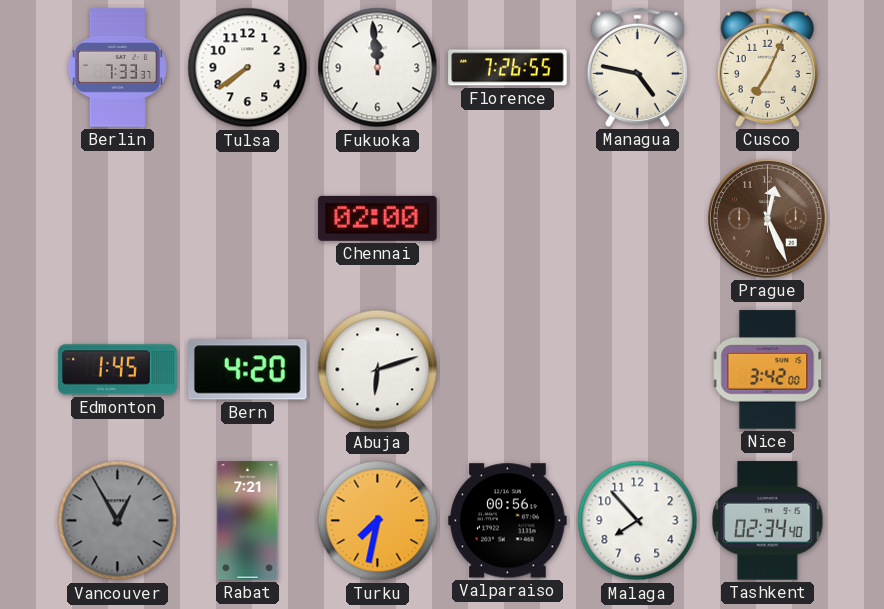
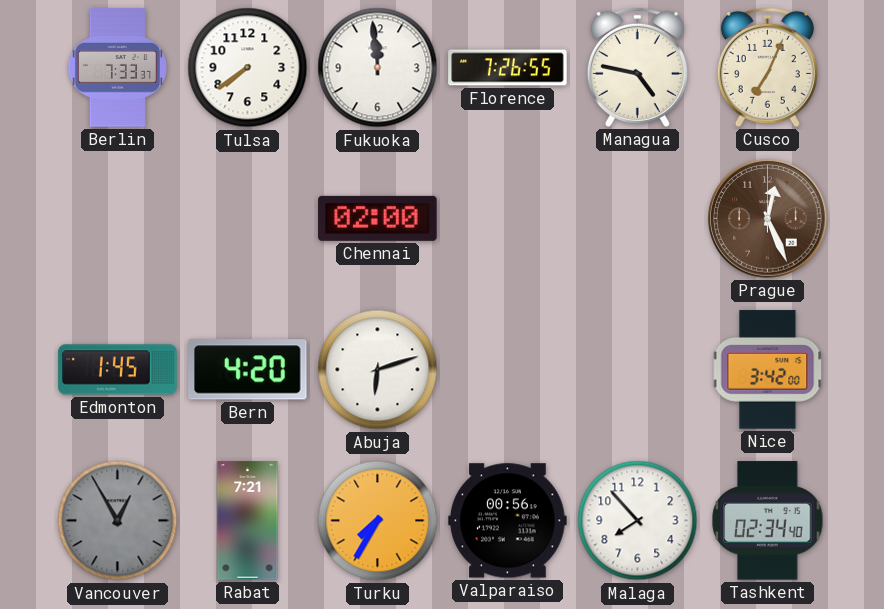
Turku: 7:32 -> 7:35
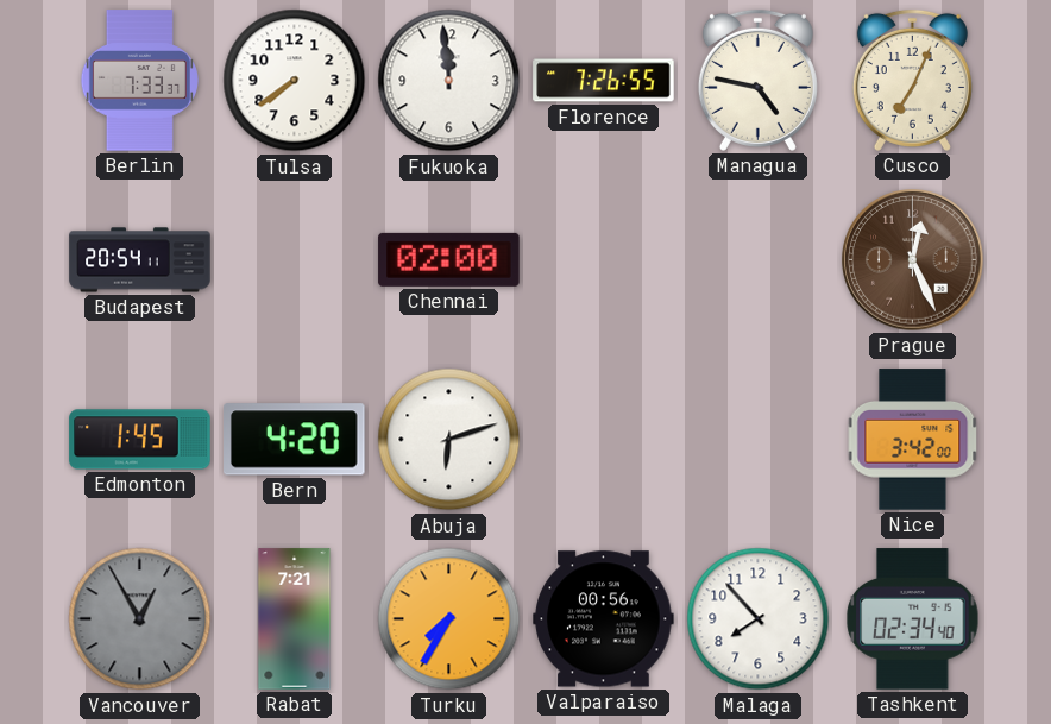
Budapest: none -> 20:54
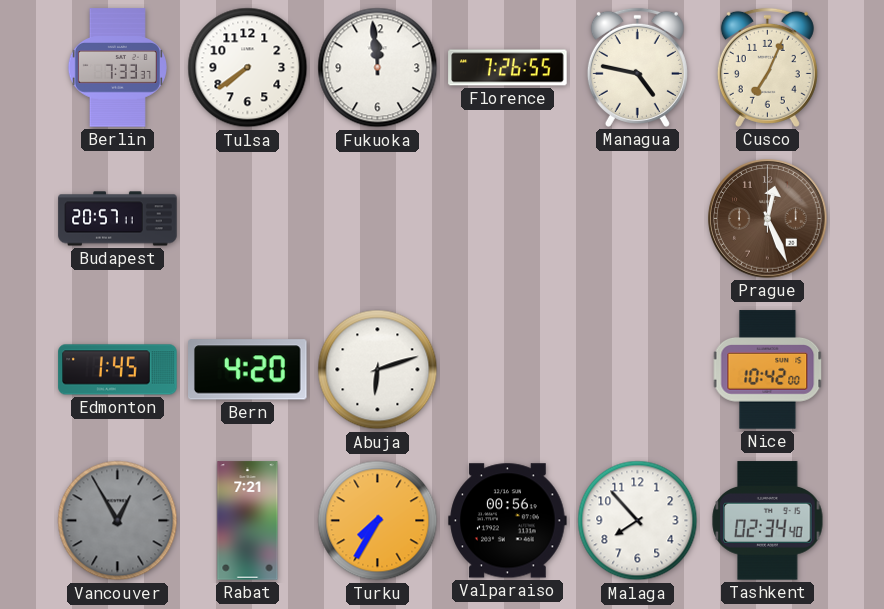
Budapest: 20:54 -> 20:57
Chennai: 02:00 -> none
Nice: 3:42 -> 10:42
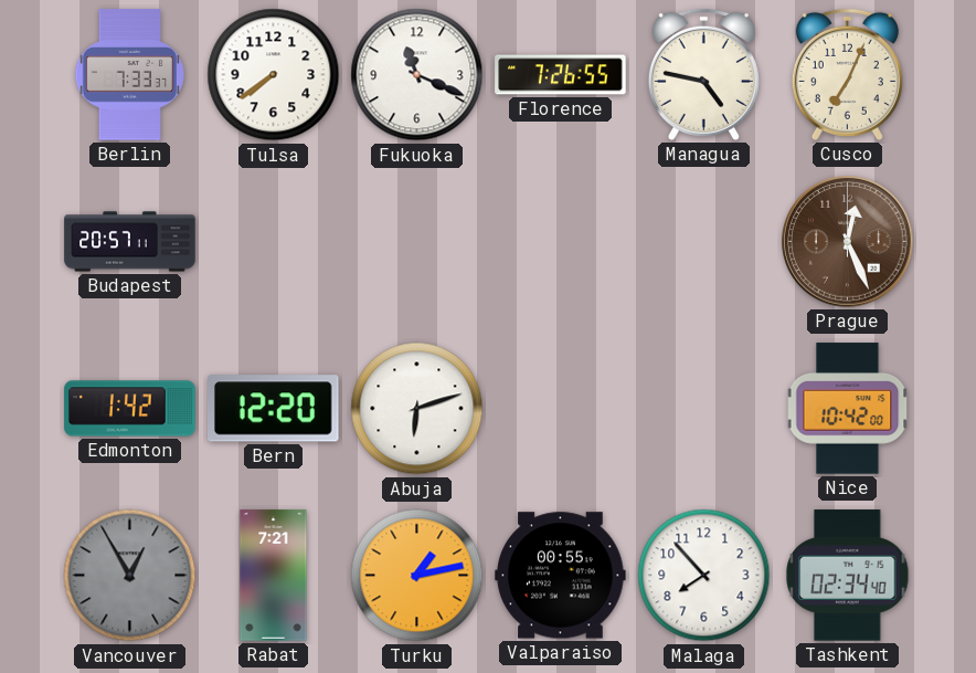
Fukuoka: 11:59 -> 11:19
Edmonton: 1:45 -> 1:42
Bern: 4:20 -> 12:20
Turku: 7:35 -> 1:13
Valparaiso: 00:56 -> 00:55
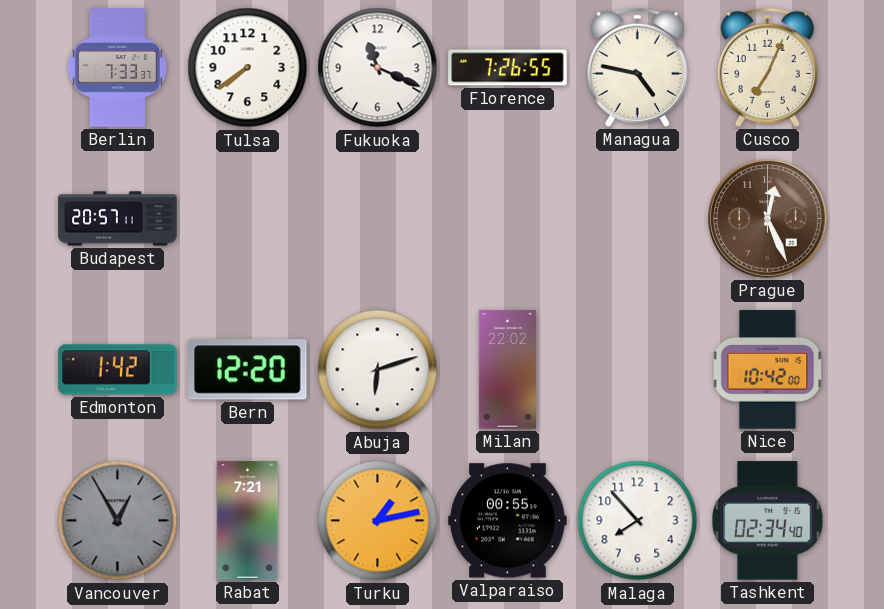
Milan: none -> 22:02
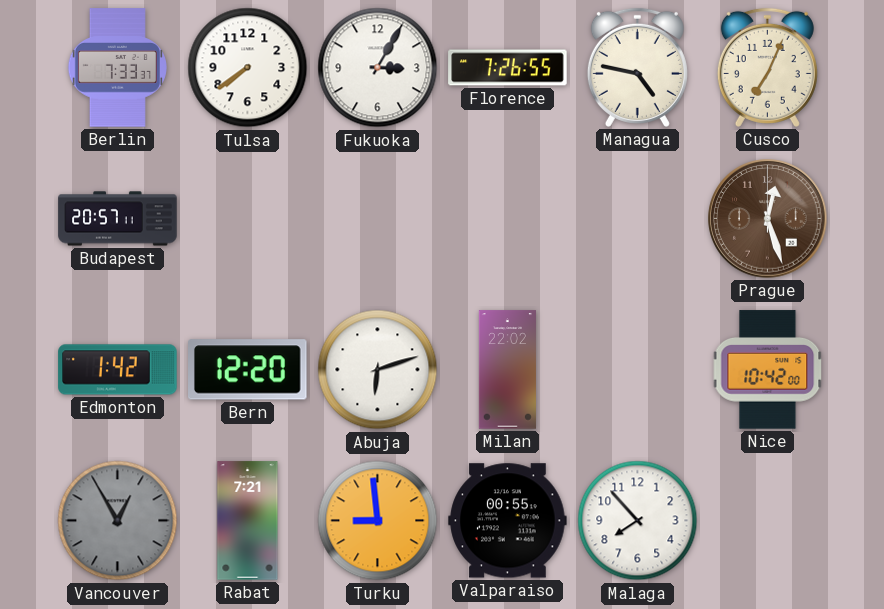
Fukuoka: 11:19 -> 3:05
Prague: 12:26 -> 12:27
Turku: 1:13 -> 8:59
Tashkent: 02:34 -> none
